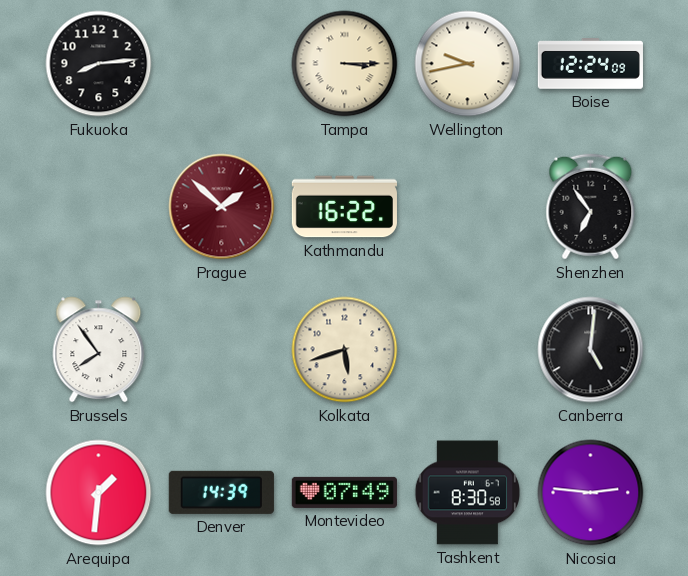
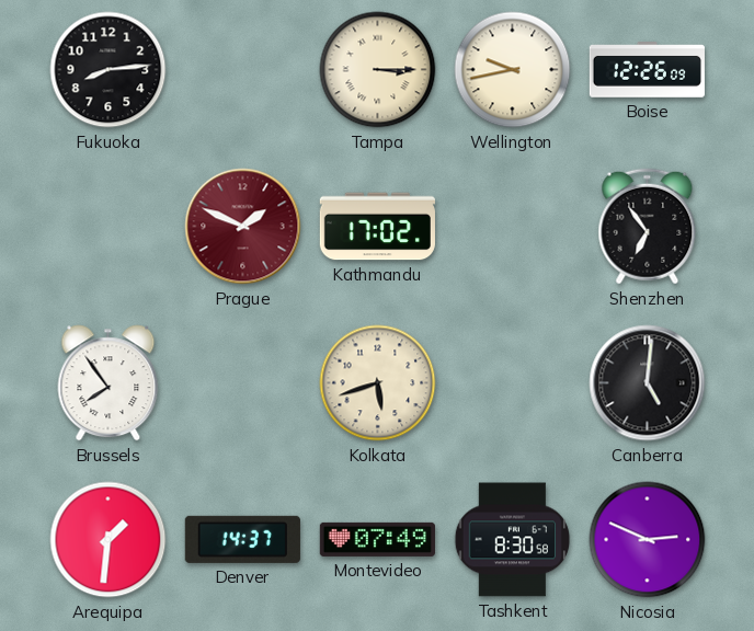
Boise: 12:24 -> 12:26
Prague: 1:52 -> 1:49
Kathmandu: 16:22 -> 17:02
Denver: 14:39 -> 14:37
Nicosia: 2:46 -> 2:49
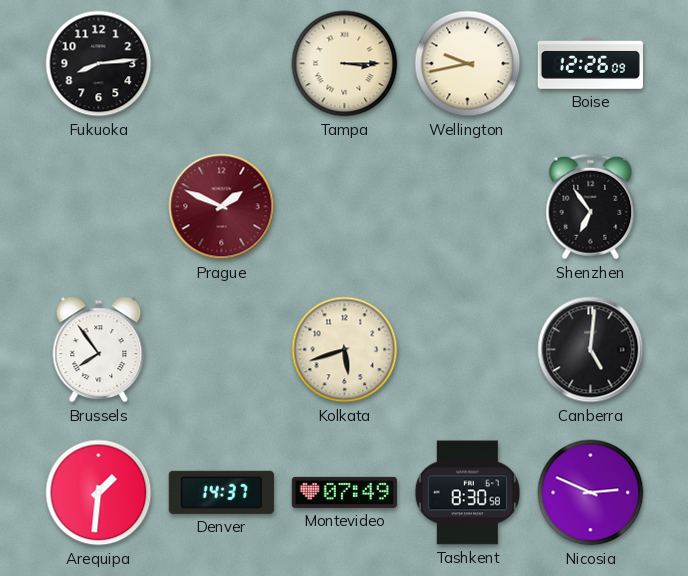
Kathmandu: 17:02 -> none
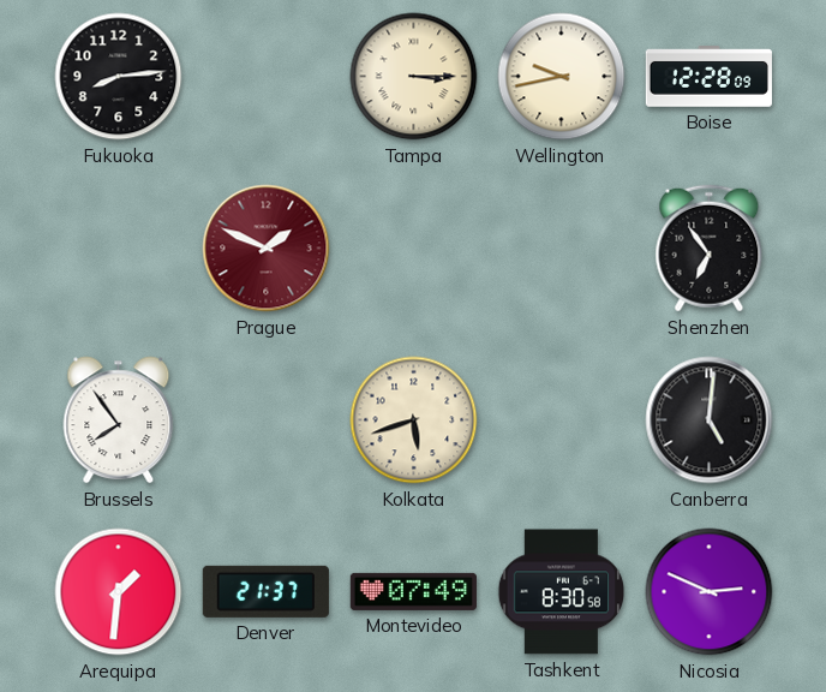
Boise: 12:26 -> 12:28
Denver: 14:37 -> 21:37
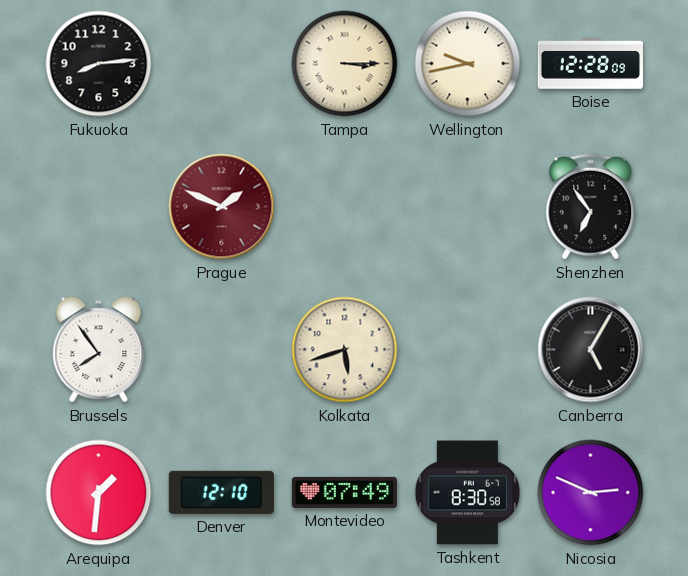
Canberra: 5:01 -> 5:05
Denver: 21:37 -> 12:10
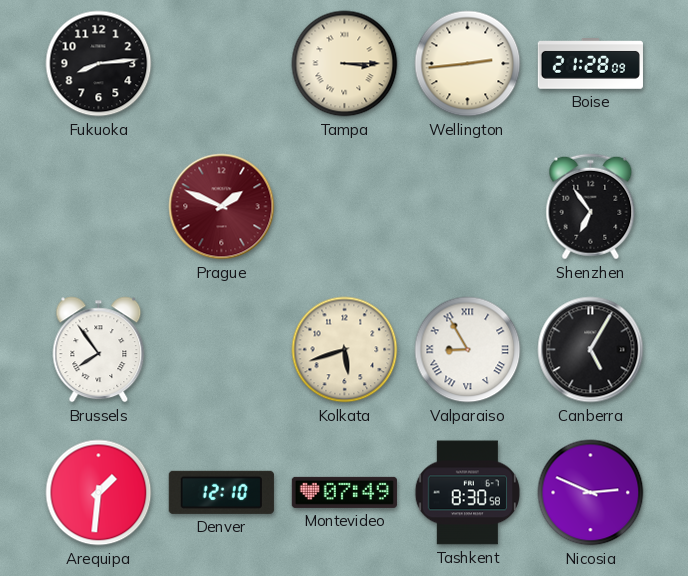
Wellington: 9:43 -> 2:44
Boise: 12:28 -> 21:28
Valparaiso: none -> 8:55
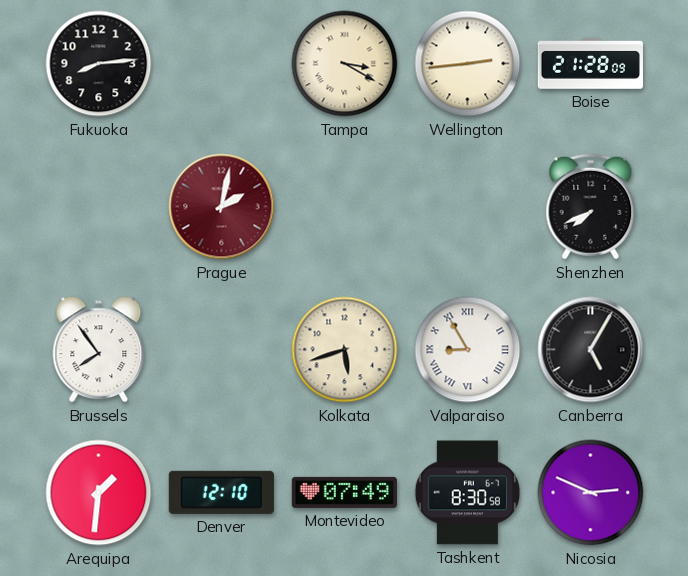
Tampa: 3:15 -> 3:20
Prague: 1:49 -> 2:02
Shenzhen: 6:54 -> 7:41
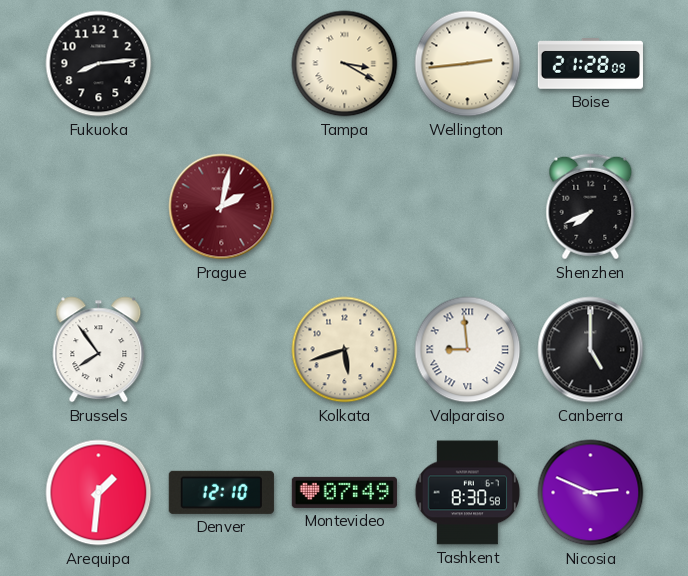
Valparaiso: 8:55 -> 8:59
Canberra: 5:05 -> 5:00
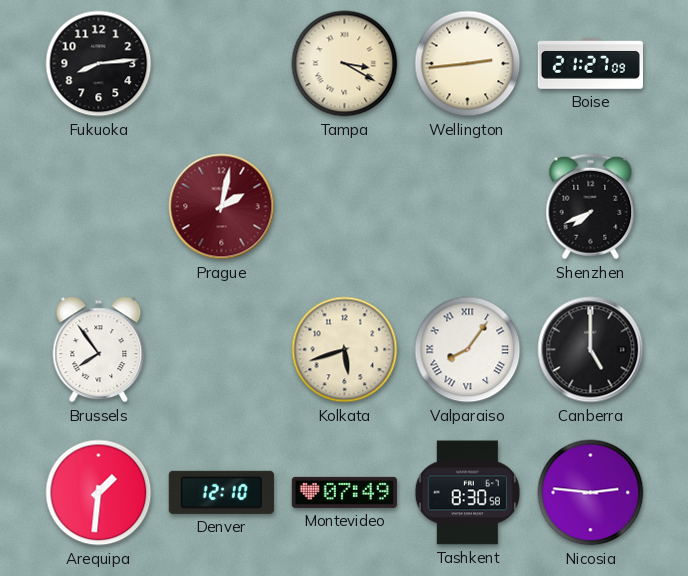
Boise: 21:28 -> 21:27
Valparaiso: 8:59 -> 8:06
Nicosia: 2:49 -> 2:46
